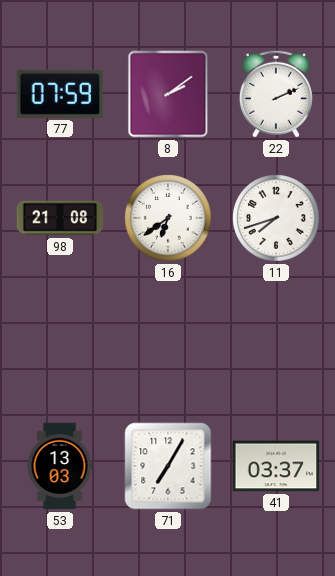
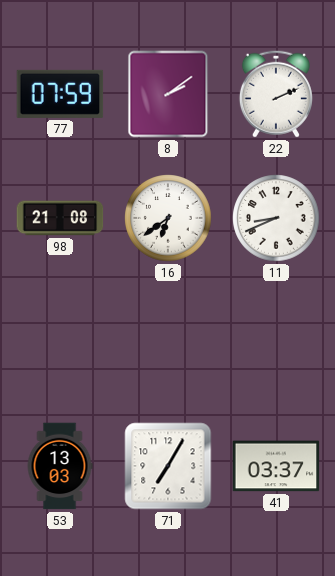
11: 7:42 -> 8:41
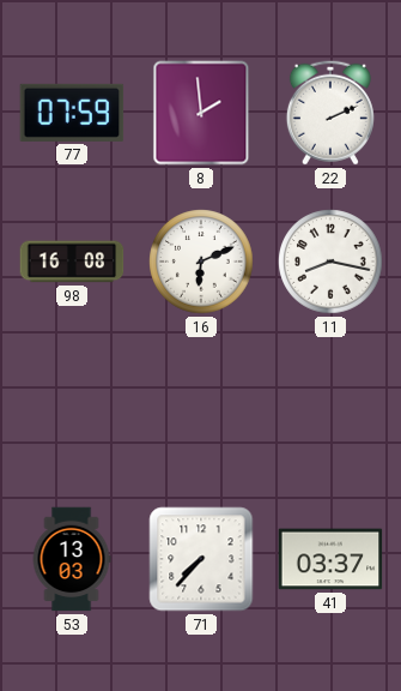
8: 2:09 -> 1:59
98: 21:08 -> 16:08
16: 6:39 -> 6:11
11: 8:41 -> 8:17
71: 7:05 -> 7:37
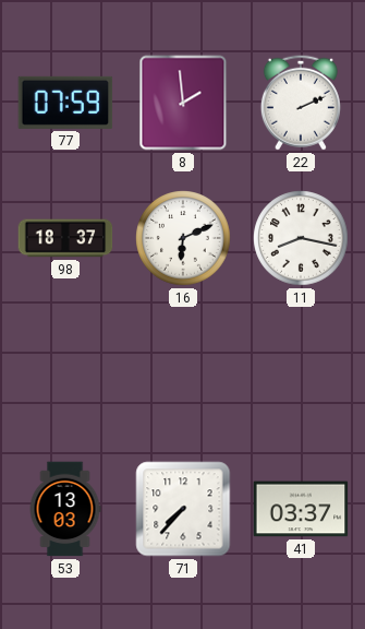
98: 16:08 -> 18:37
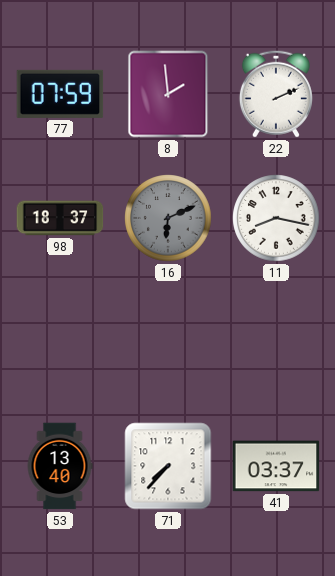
16 dial: white -> grey
53: 13:03 -> 13:40
